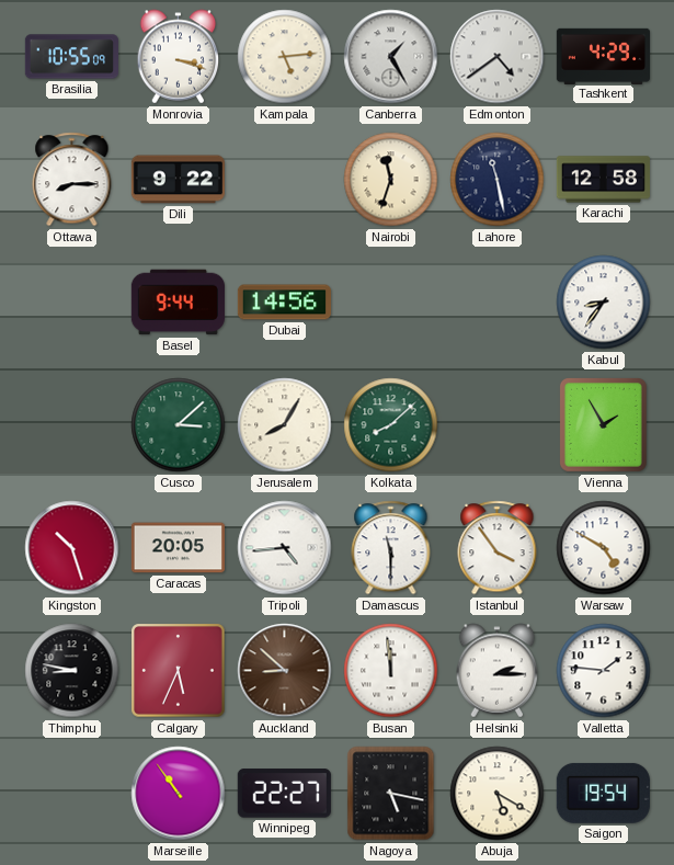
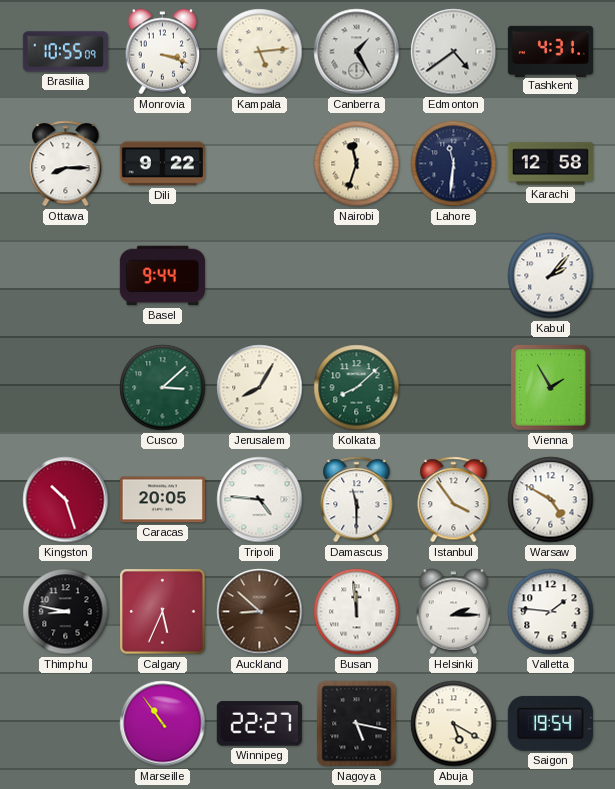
Tashkent: 4:29 -> 4:31
Lahore: 11:28 -> 11:31
Dubai: 14:56 -> none
Kabul: 8:36 -> 2:07
Tripoli: 4:44 -> 4:46
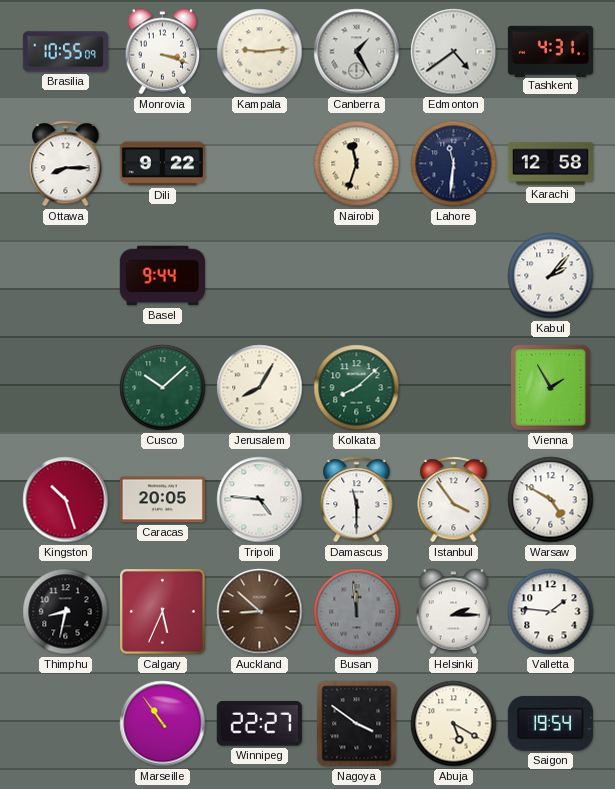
Kampala: 5:14 -> 9:14
Cusco: 3:08 -> 10:08
Thimphu: 8:47 -> 8:32
Busan dial: white -> grey
Nagoya: 5:17 -> 3:51
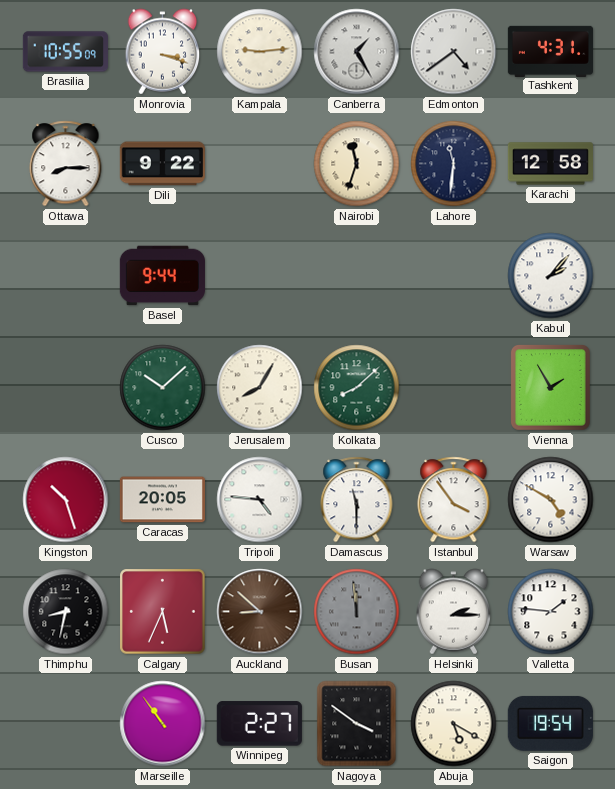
Winnipeg: 22:27 -> 2:27
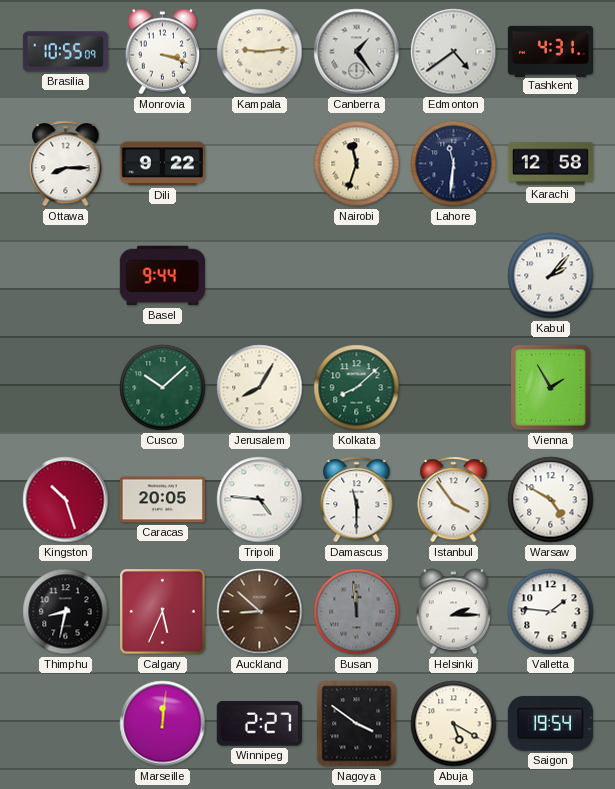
Canberra: 1:25 -> 1:24
Marseille: 10:54 -> 12:01
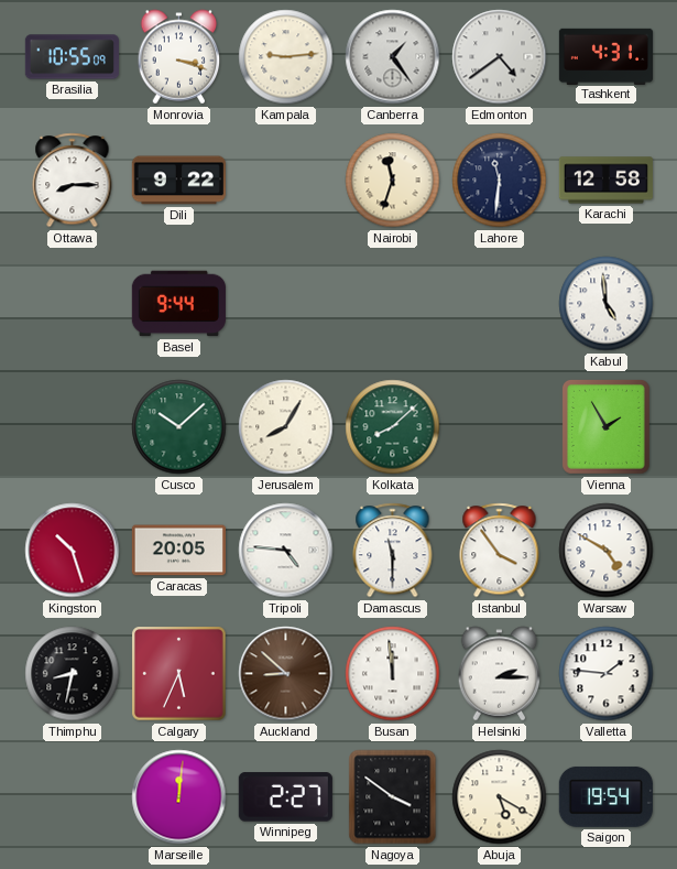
Kabul: 2:07 -> 4:59
Busan dial: grey -> white
